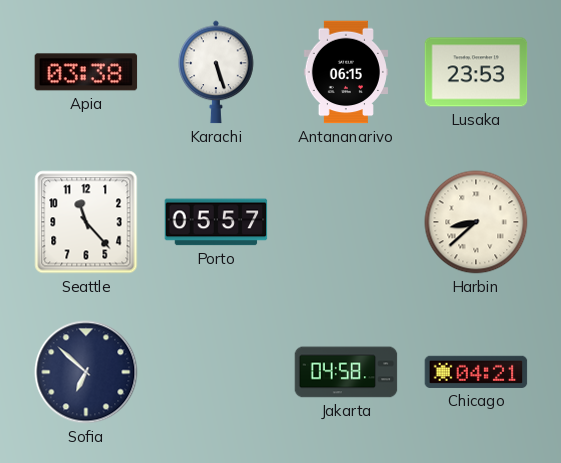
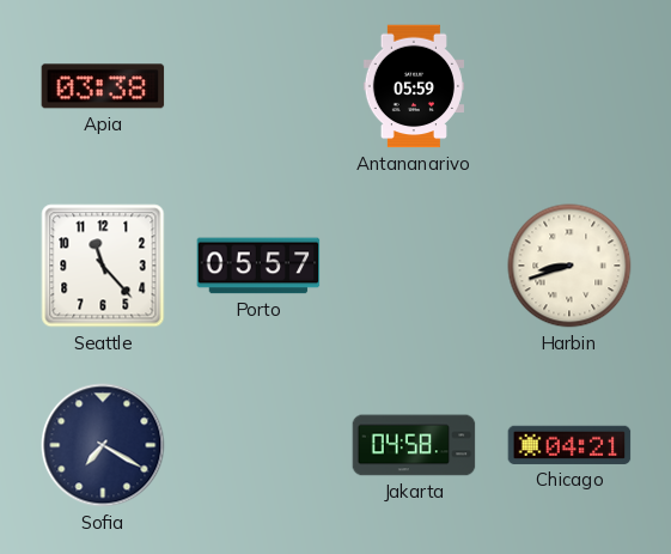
Karachi: 5:27 -> none
Antananarivo: 06:15 -> 05:59
Lusaka: 23:53 -> none
Harbin: 8:38 -> 8:42
Sofia: 6:52 -> 7:20
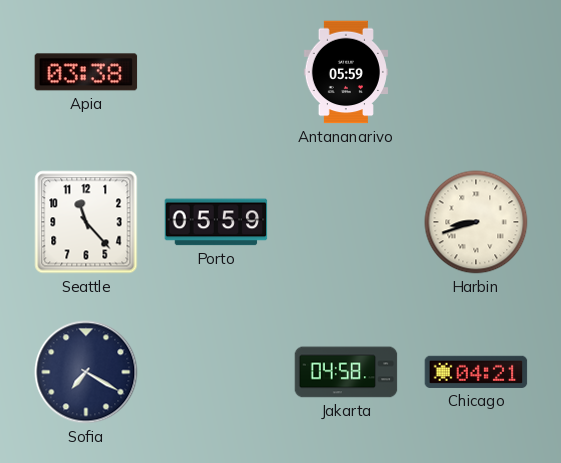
Porto: 05:57 -> 05:59
